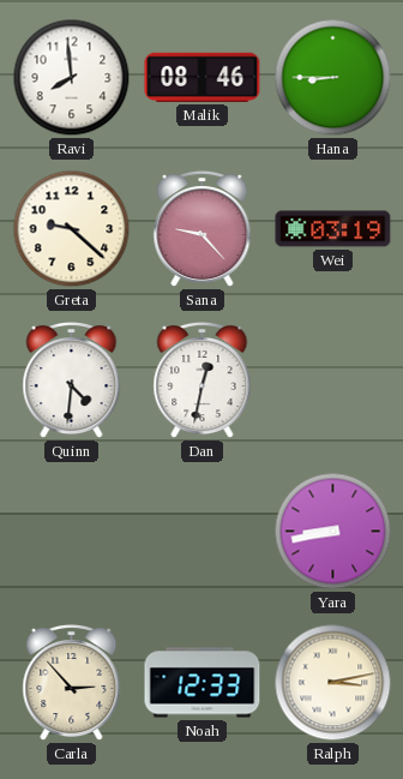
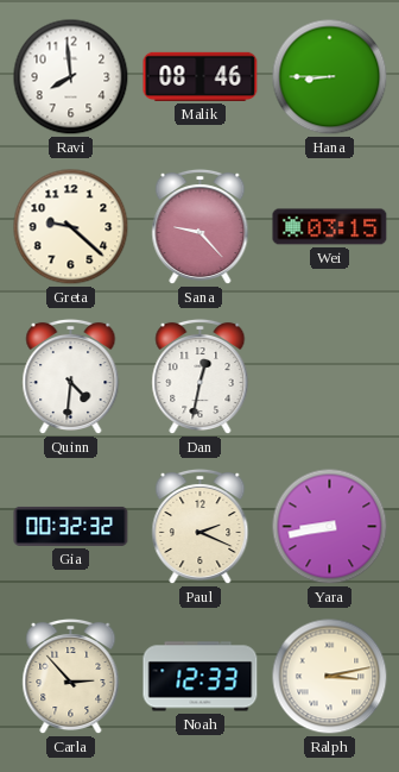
Wei: 03:19 -> 03:15
Gia: none -> 00:32
Paul: none -> 2:19
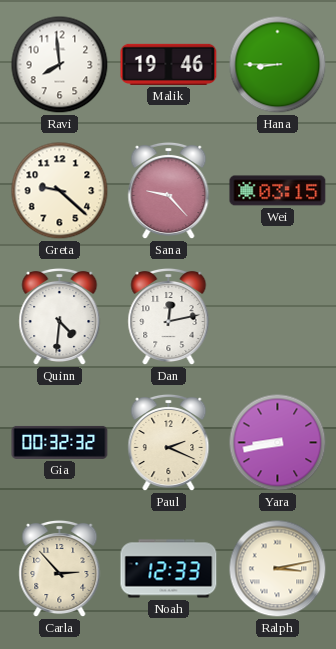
Malik: 08:46 -> 19:46
Dan: 12:32 -> 12:13
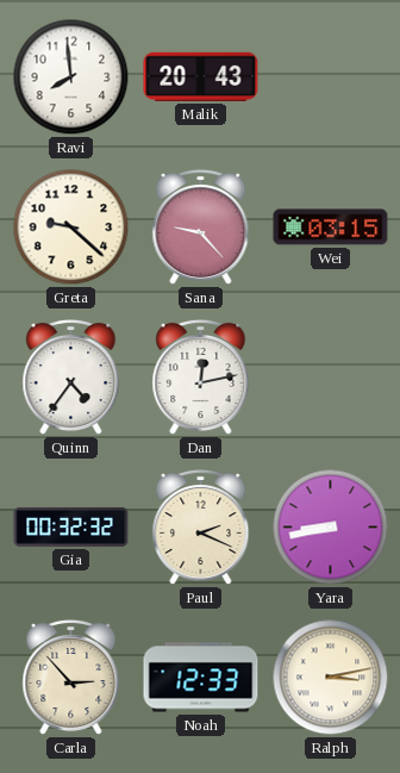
Malik: 19:46 -> 20:43
Hana: 8:45 -> none
Quinn: 4:31 -> 4:36
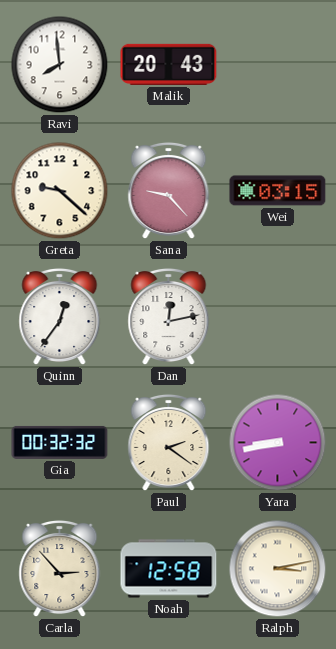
Quinn: 4:36 -> 12:36
Paul: 2:19 -> 2:21
Noah: 12:33 -> 12:58
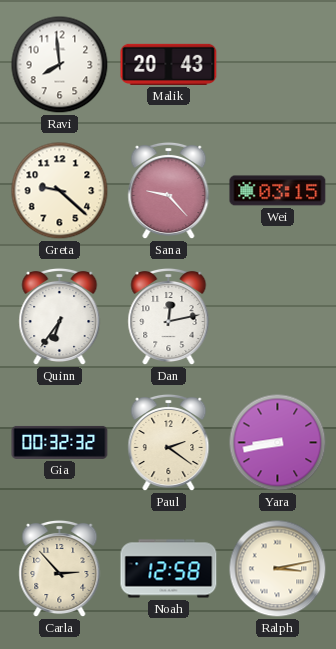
Quinn: 12:36 -> 6:36
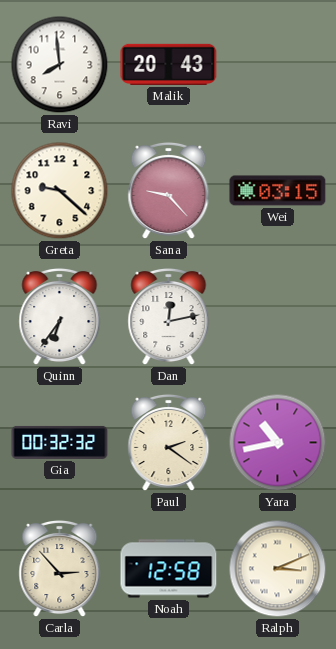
Yara: 8:43 -> 10:43
Ralph: 3:13 -> 3:11
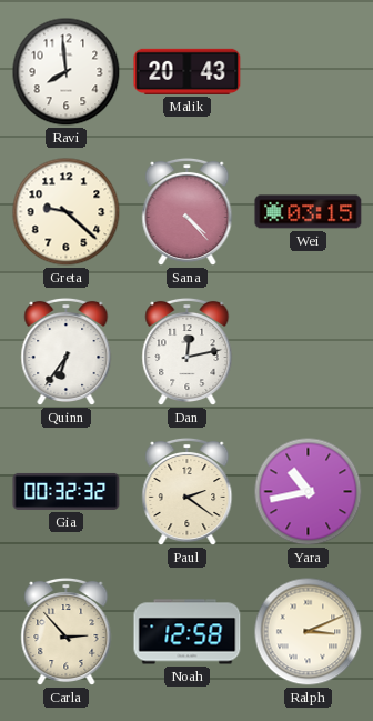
Sana: 9:23 -> 4:23
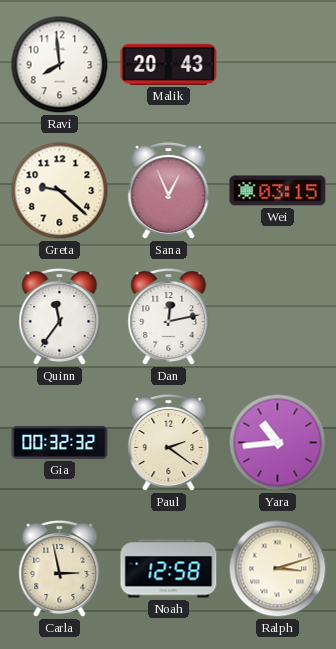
Sana: 4:23 -> 12:56
Quinn: 6:36 -> 11:36
Yara: 10:43 -> 10:44
Carla: 2:53 -> 2:58
Ralph: 3:11 -> 3:12
